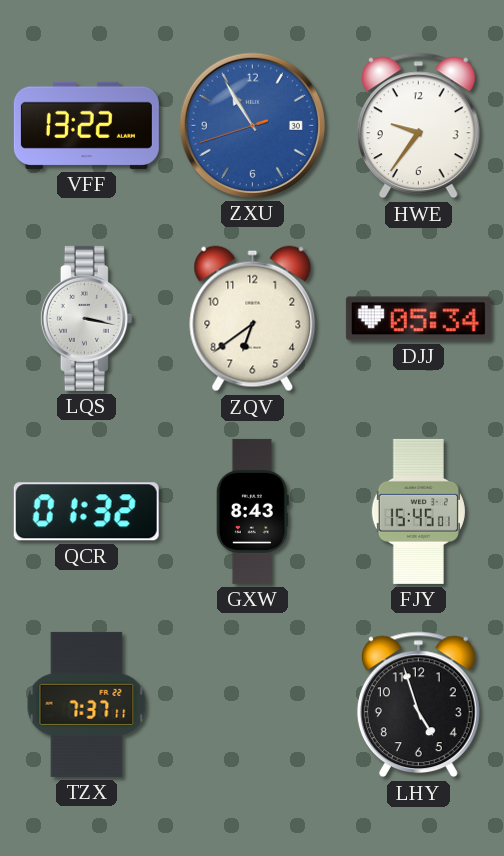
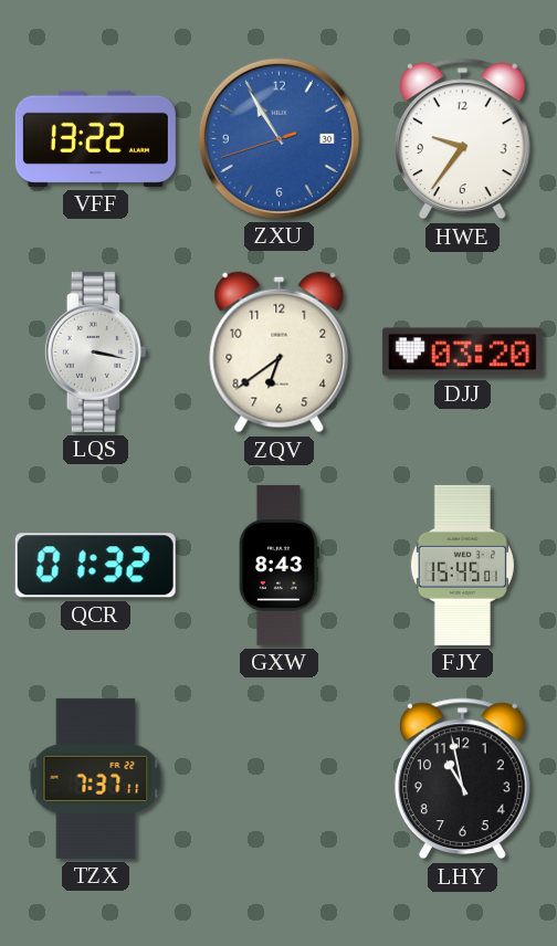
DJJ: 05:34 -> 03:20
LHY: 4:57 -> 10:58
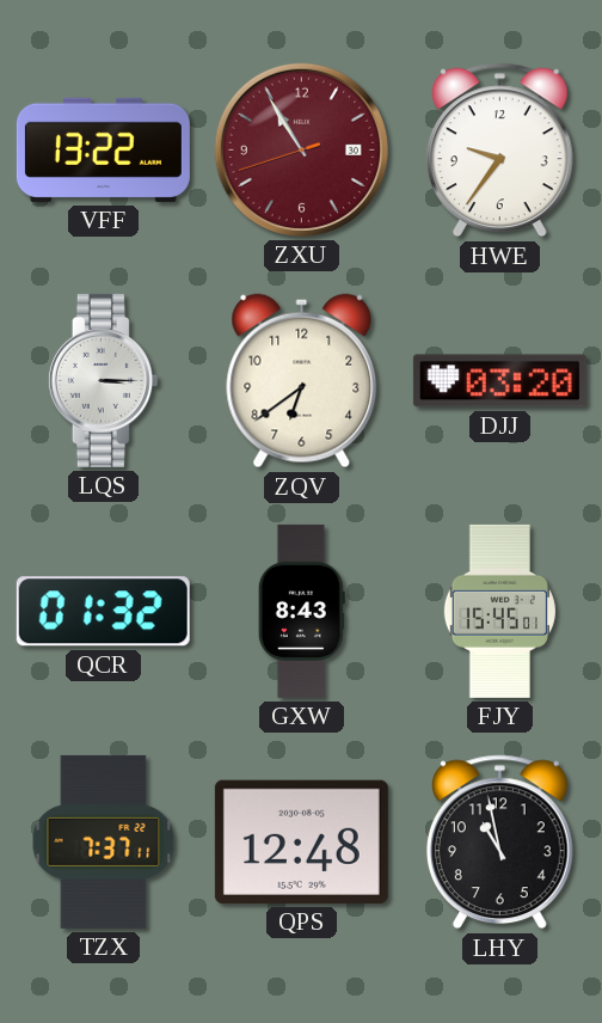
ZXU dial: blue -> burgundy
LQS: 3:17 -> 3:15
QPS: none -> 12:48
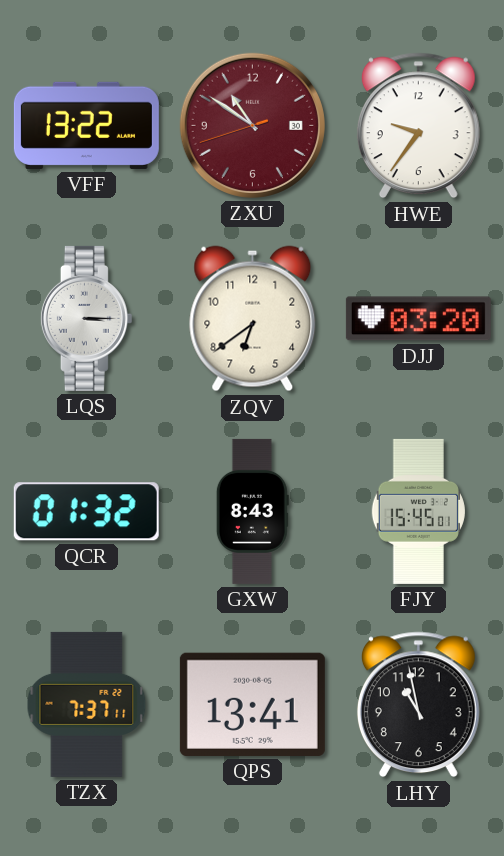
ZXU: 10:54 -> 10:50
QPS: 12:48 -> 13:41
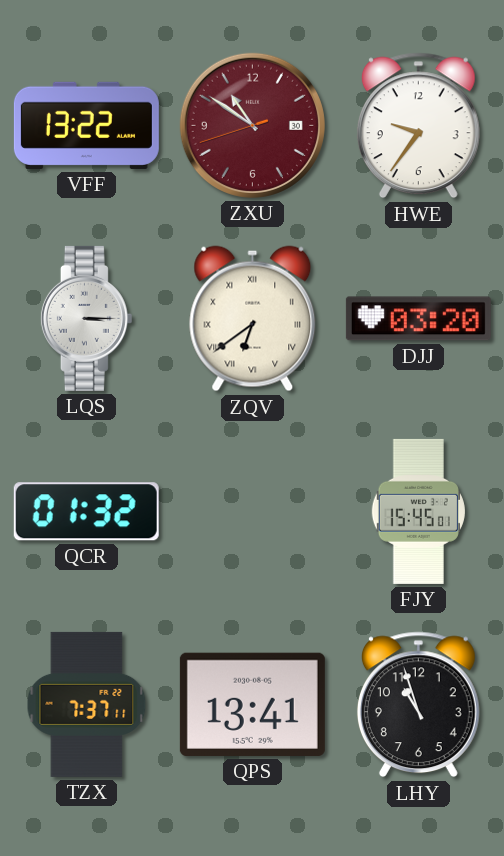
ZQV numerals: Arabic -> Roman
GXW: 8:43 -> none
LHY: 10:58 -> 10:57
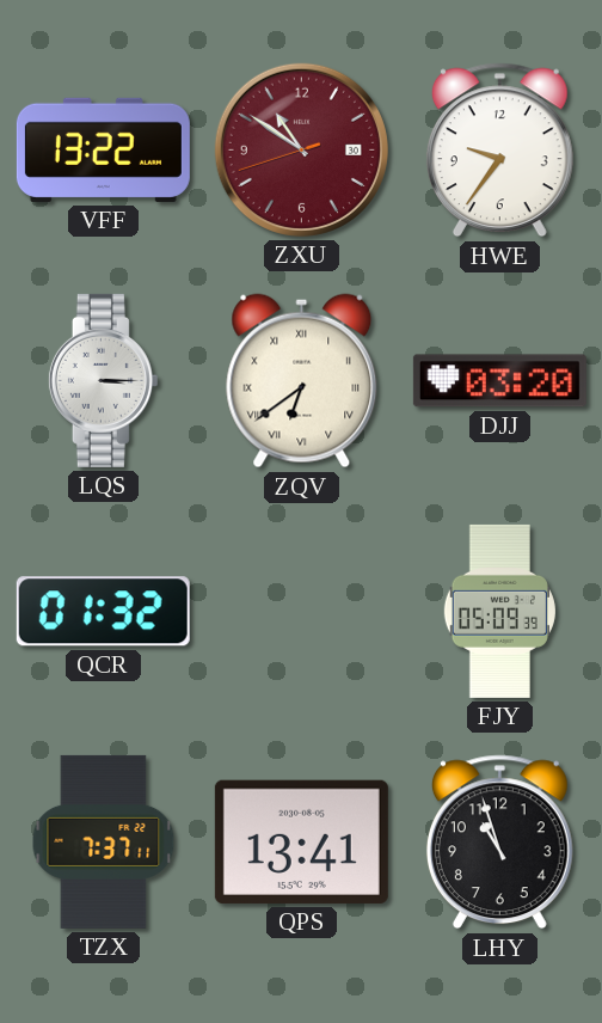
FJY: 15:45 -> 05:09
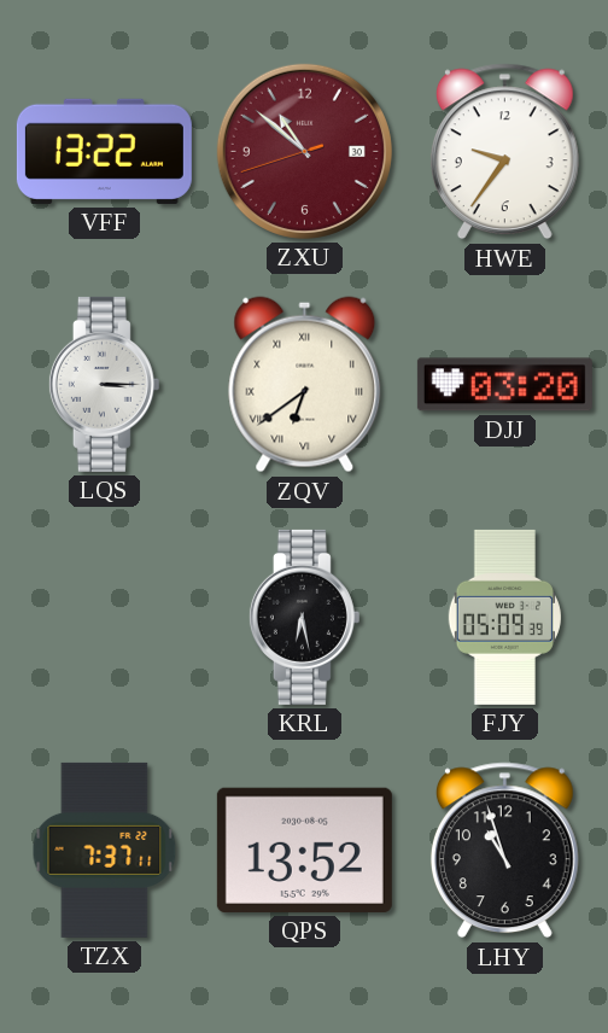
ZXU: 10:50 -> 10:51
QCR: 01:32 -> none
KRL: none -> 6:28
QPS: 13:41 -> 13:52
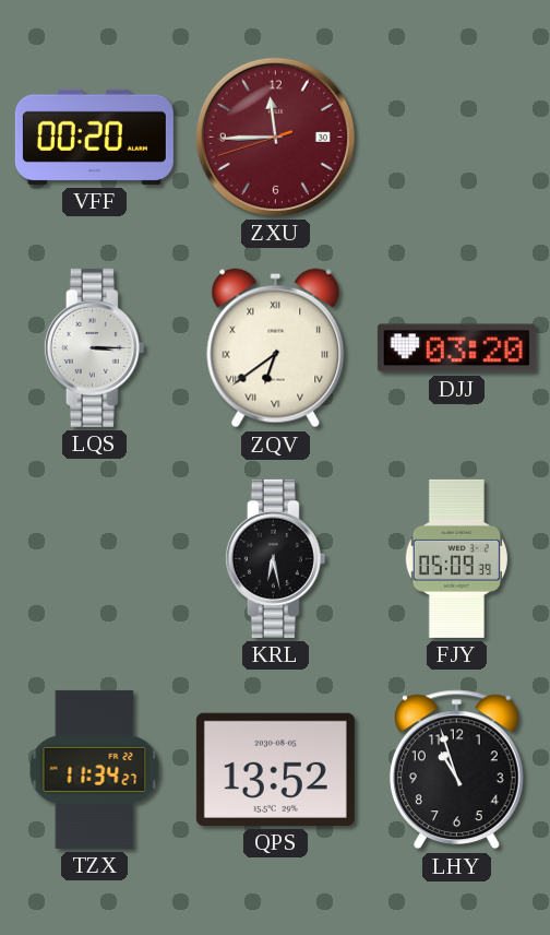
VFF: 13:22 -> 00:20
ZXU: 10:51 -> 11:44
HWE: 9:36 -> none
TZX: 7:37 -> 11:34
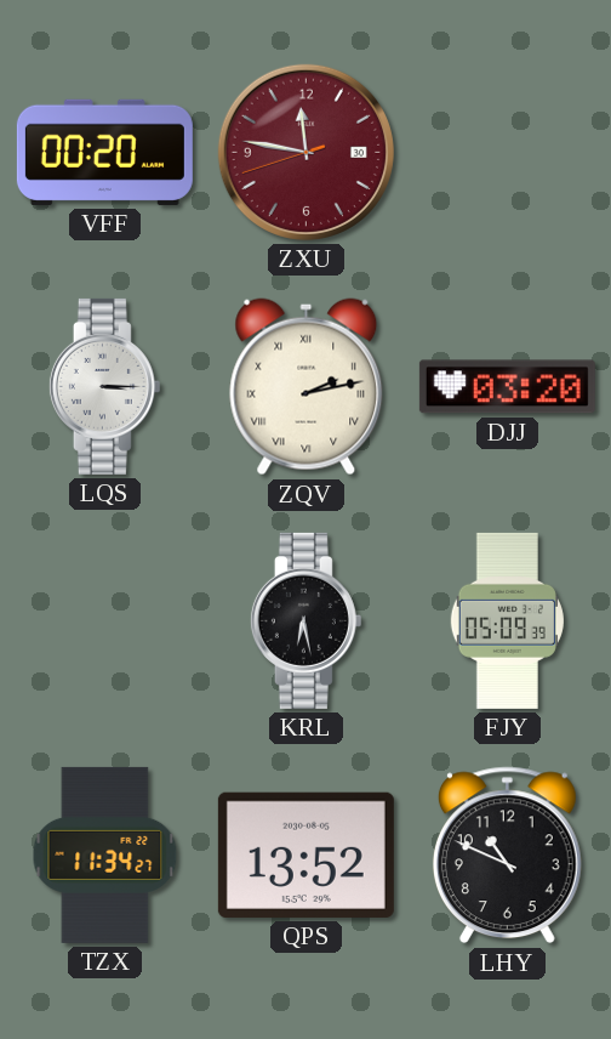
ZXU: 11:44 -> 11:46
ZQV: 6:39 -> 2:13
LHY: 10:57 -> 10:49
